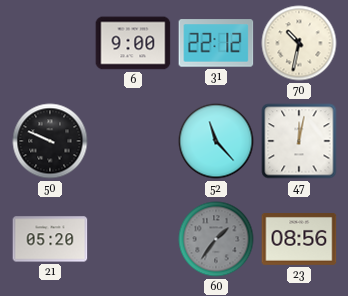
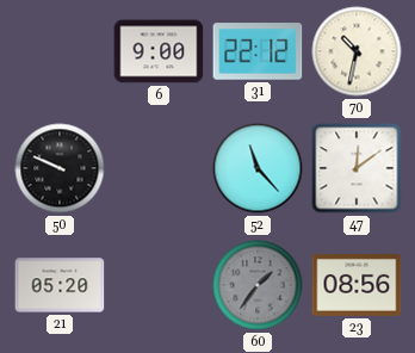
47: 12:02 -> 12:09
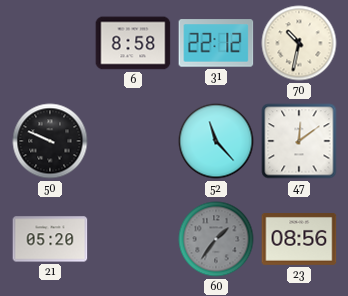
6: 9:00 -> 8:58
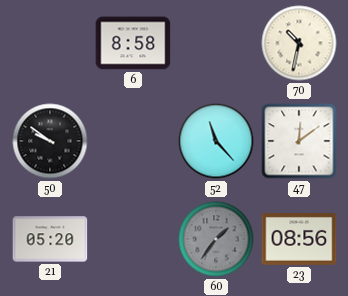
31: 22:12 -> none
50: 9:49 -> 9:51
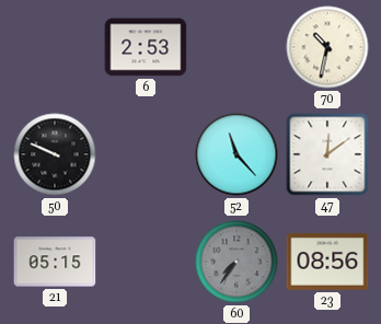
6: 8:58 -> 2:53
50: 9:51 -> 9:49
21: 05:20 -> 05:15
60: 1:36 -> 7:36
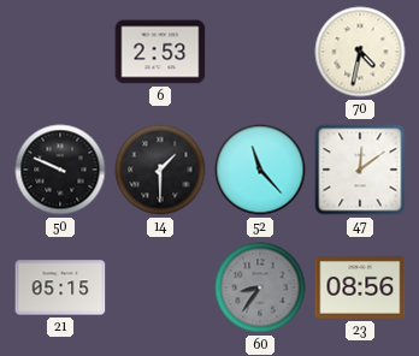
70: 10:32 -> 4:32
14: none -> 1:30
60: 7:36 -> 8:36
